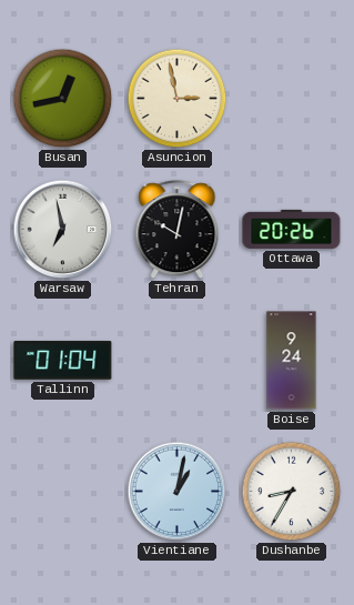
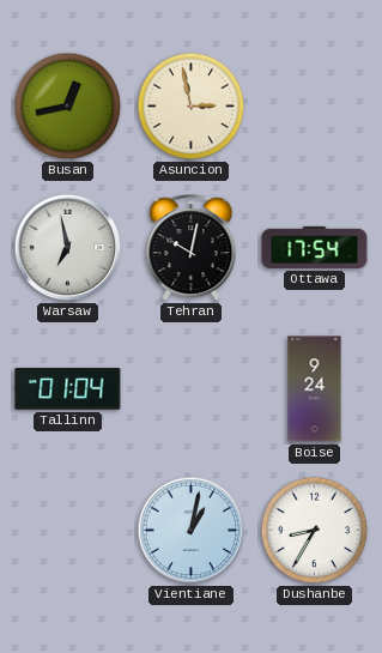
Ottawa: 20:26 -> 17:54
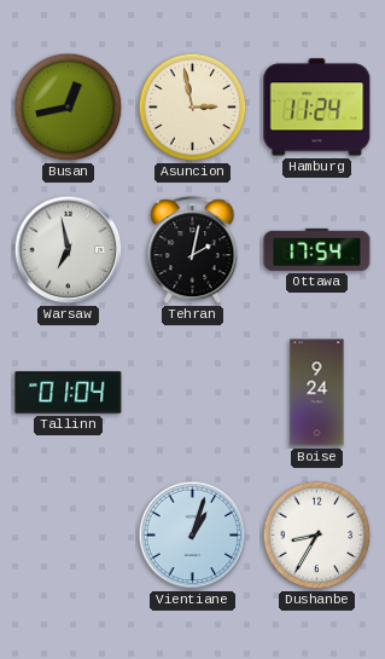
Hamburg: none -> 11:24
Tehran: 10:02 -> 2:02
Vientiane: 1:02 -> 1:03
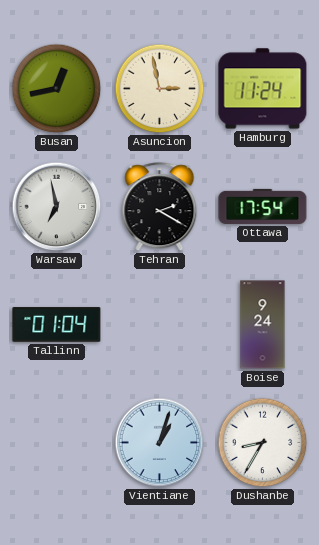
Tehran: 2:02 -> 2:20
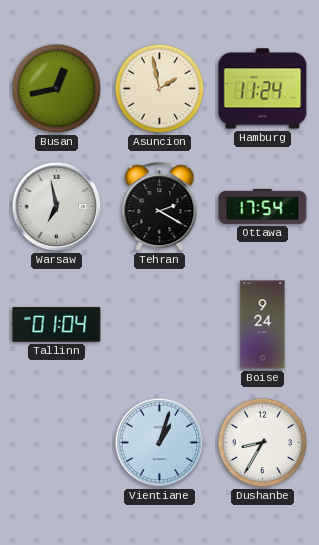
Asuncion: 2:58 -> 1:58
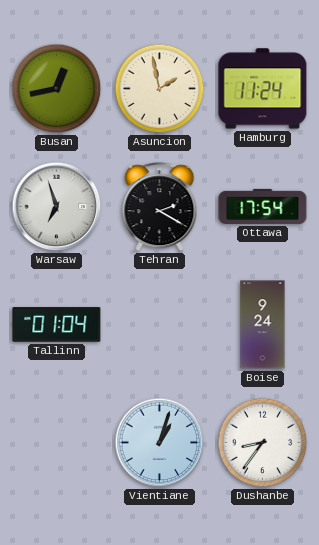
Warsaw: 6:58 -> 6:57
Dushanbe: 8:35 -> 8:36
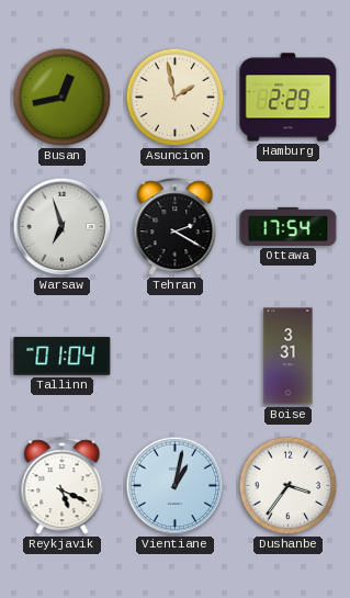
Hamburg: 11:24 -> 2:29
Boise: 9:24 -> 3:31
Reykjavik: none -> 5:19
Vientiane: 1:03 -> 1:02
Dushanbe: 8:36 -> 3:36
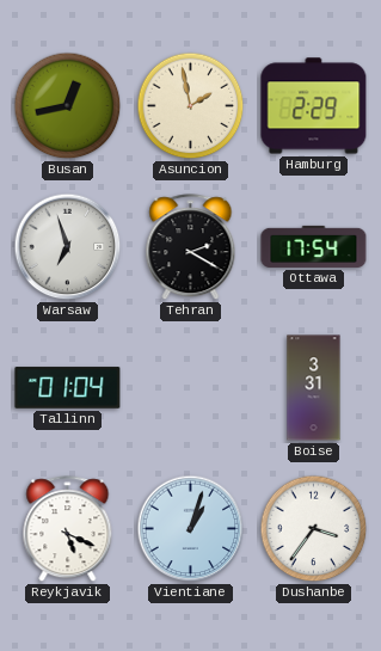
Vientiane: 1:02 -> 1:03
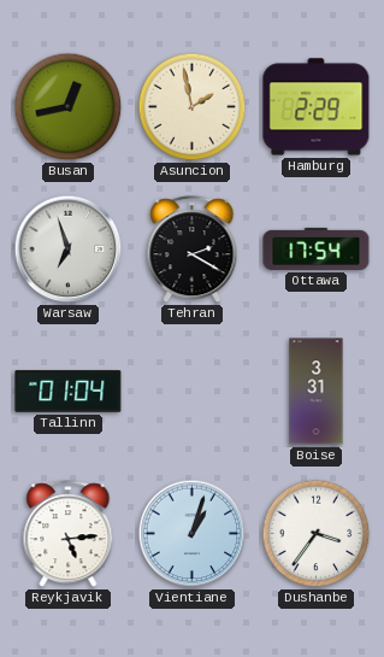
Reykjavik: 5:19 -> 5:14
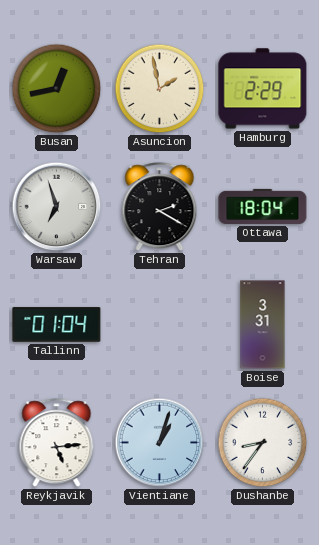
Ottawa: 17:54 -> 18:04
Dushanbe: 3:36 -> 8:36
